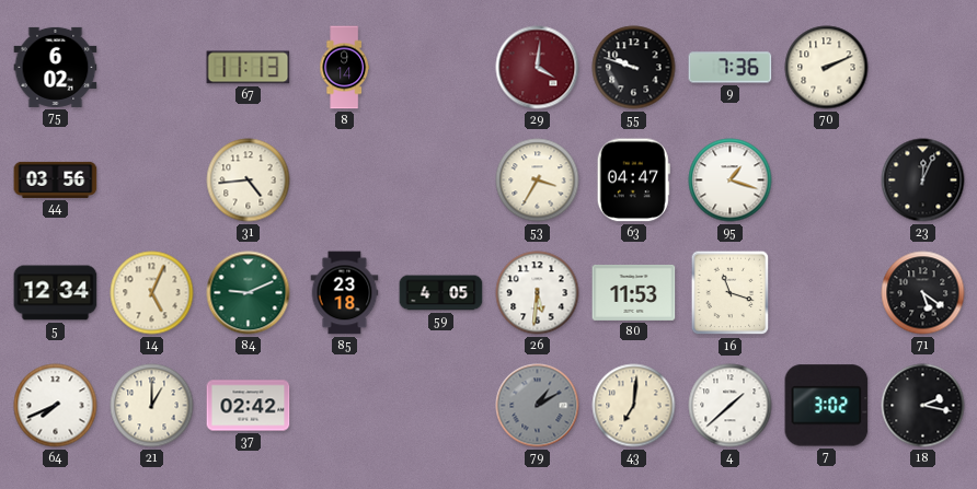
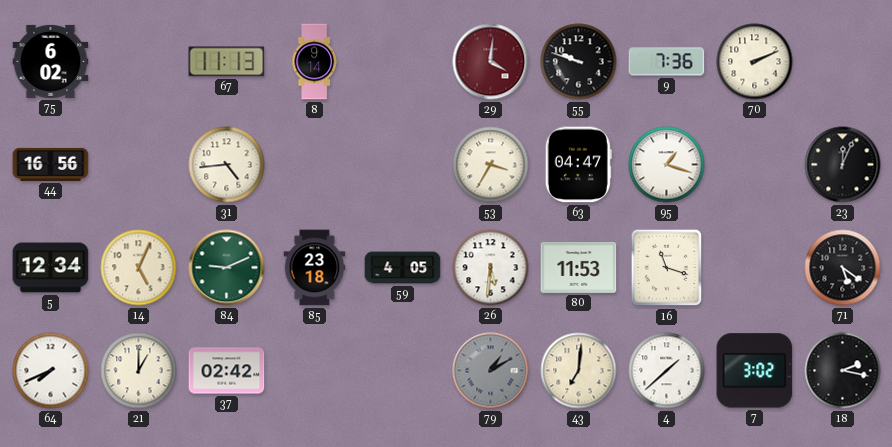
44: 03:56 -> 16:56
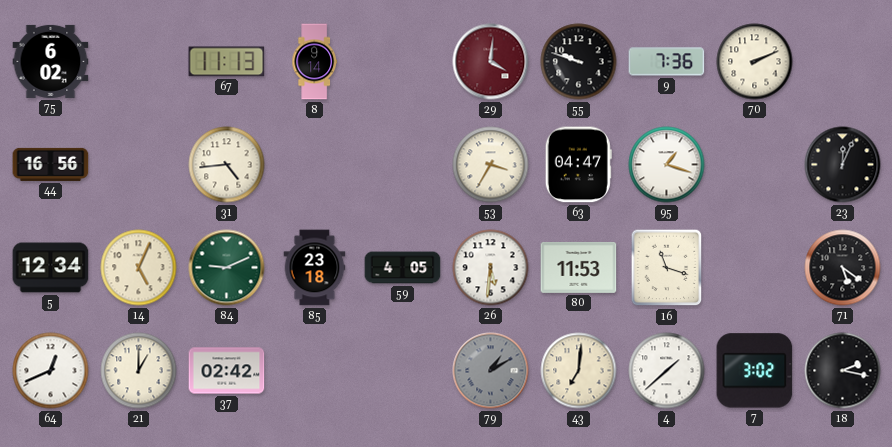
64: 7:41 -> 12:41
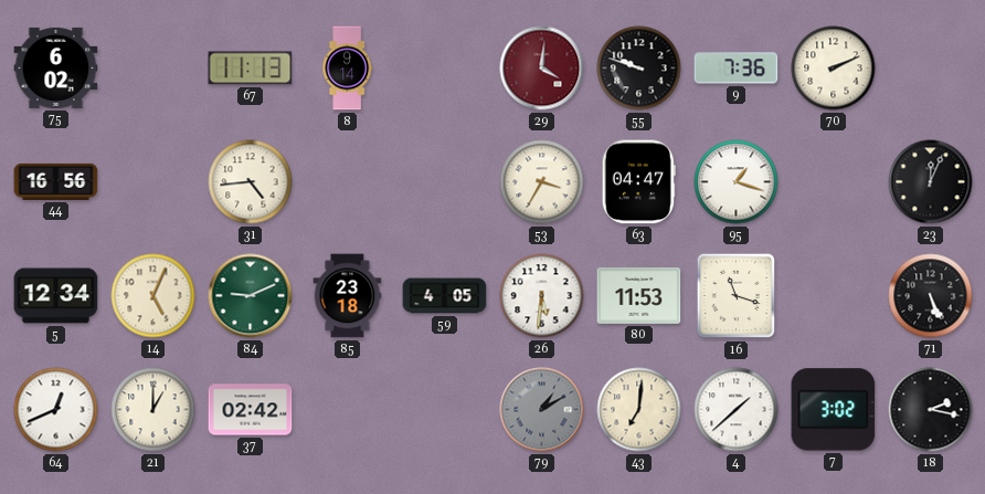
71: 5:21 -> 5:26
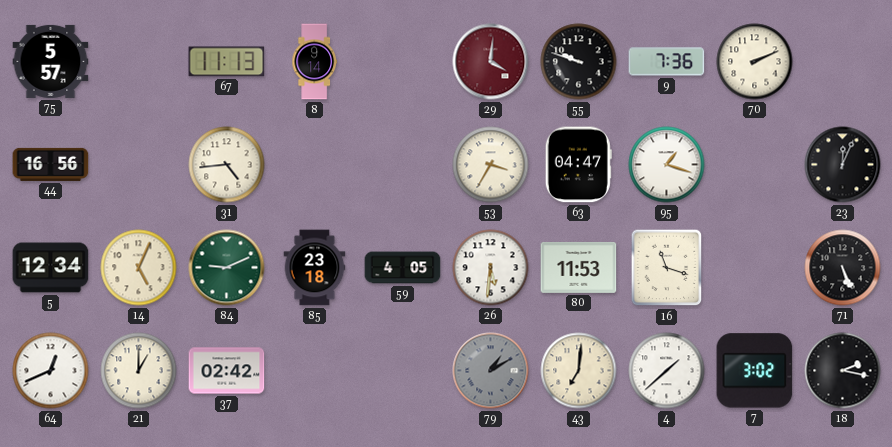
75: 6:02 -> 5:57
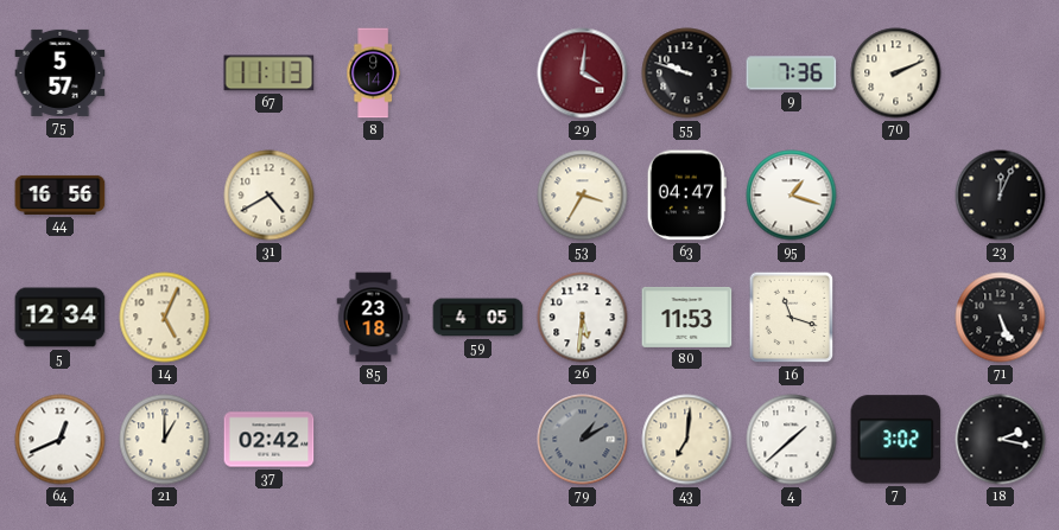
31: 4:44 -> 4:40
84: 9:11 -> none
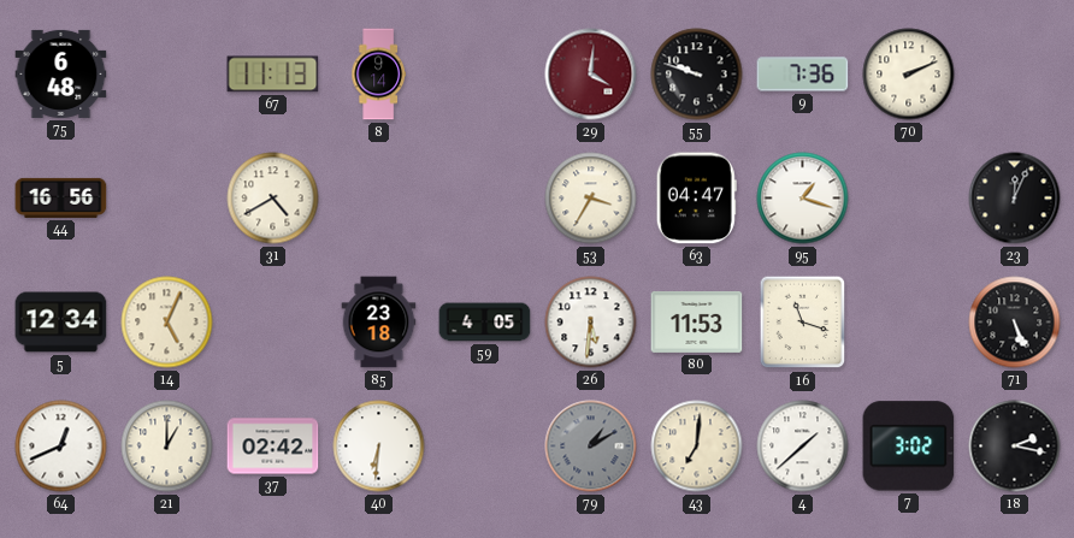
75: 5:57 -> 6:48
40: none -> 6:31
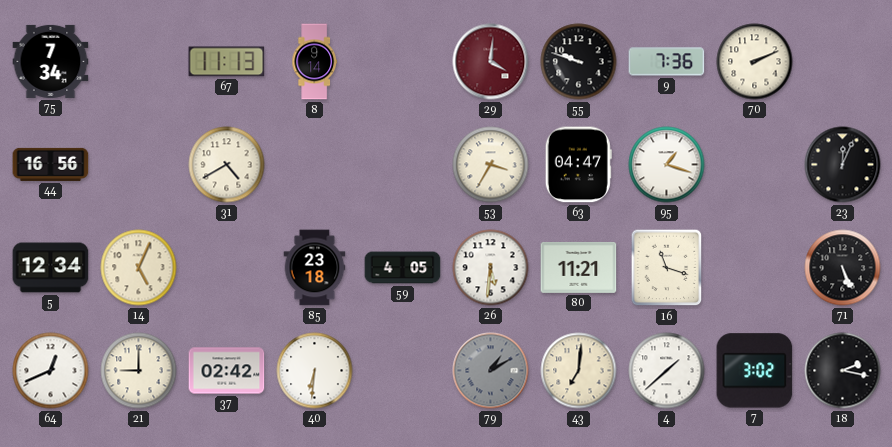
75: 6:48 -> 7:34
80: 11:53 -> 11:21
21: 1:00 -> 9:00
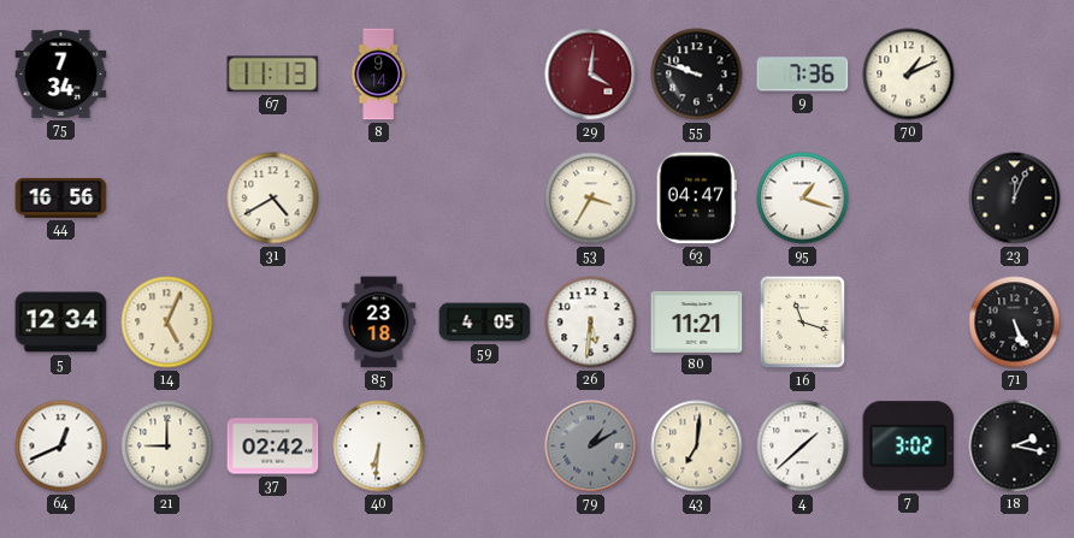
70: 2:11 -> 1:11
